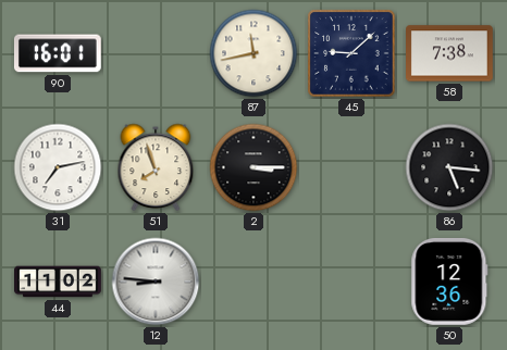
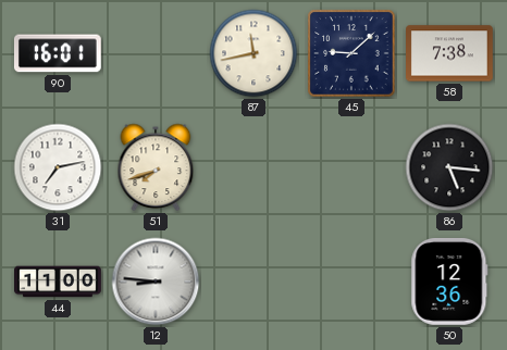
51: 7:57 -> 7:42
2: 3:15 -> none
44: 11:02 -> 11:00
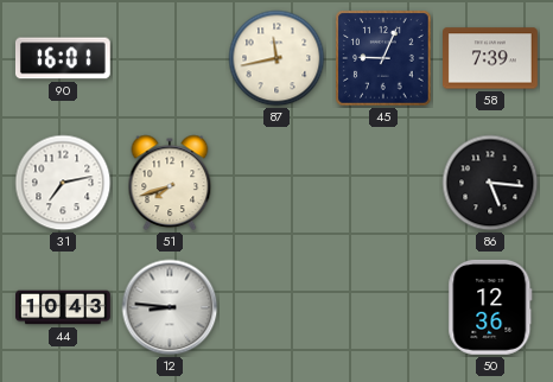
45: 9:08 -> 9:04
58: 7:38 -> 7:39
44: 11:00 -> 10:43
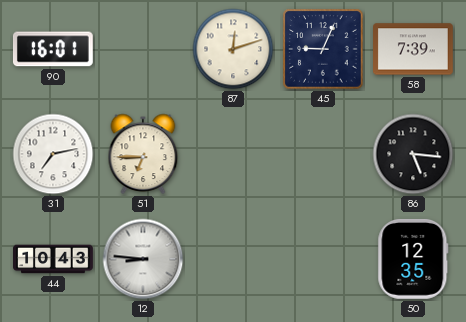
87: 11:43 -> 12:12
51: 7:42 -> 6:45
50: 12:36 -> 12:35
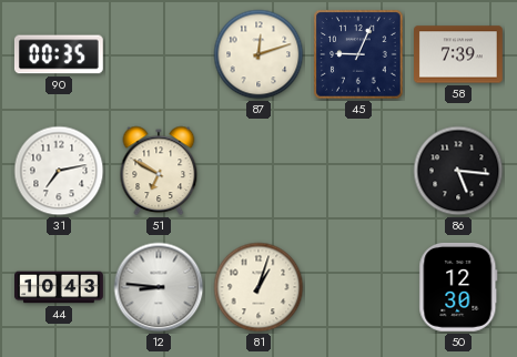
90: 16:01 -> 00:35
51: 6:45 -> 6:50
81: none -> 1:03
50: 12:35 -> 12:30
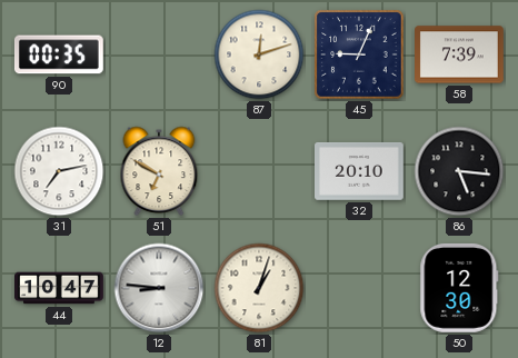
32: none -> 20:10
44: 10:43 -> 10:47
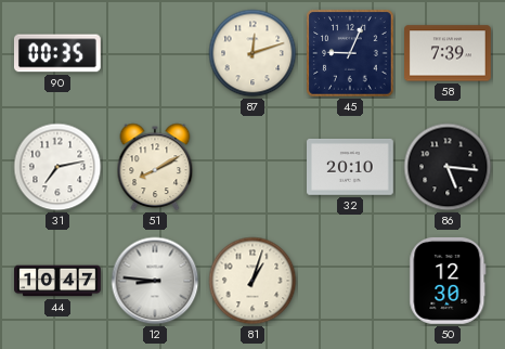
51: 6:50 -> 8:10
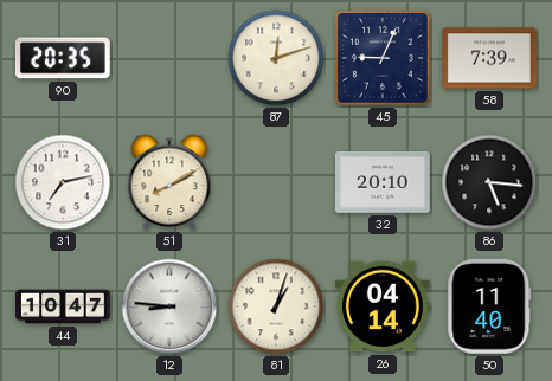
90: 00:35 -> 20:35
26: none -> 04:14
50: 12:30 -> 11:40
